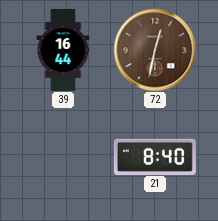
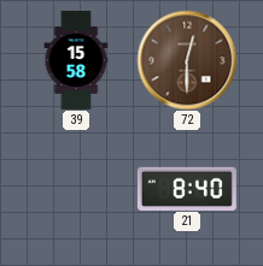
39: 16:44 -> 15:58
72: 12:32 -> 12:30
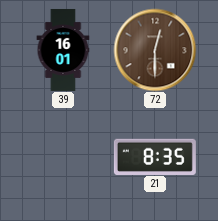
39: 15:58 -> 16:01
21: 8:40 -> 8:35
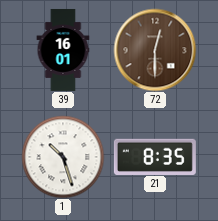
1: none -> 10:27
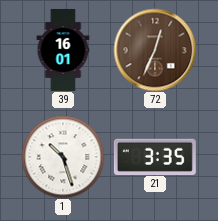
72: 12:30 -> 12:34
21: 8:35 -> 3:35
